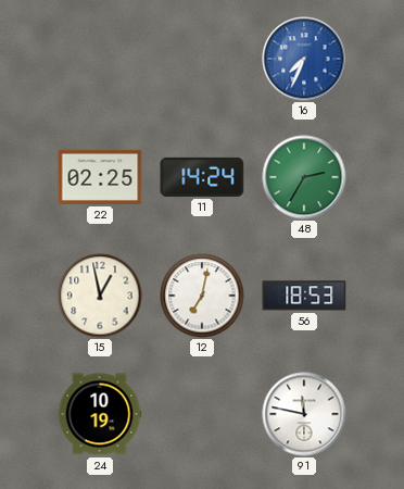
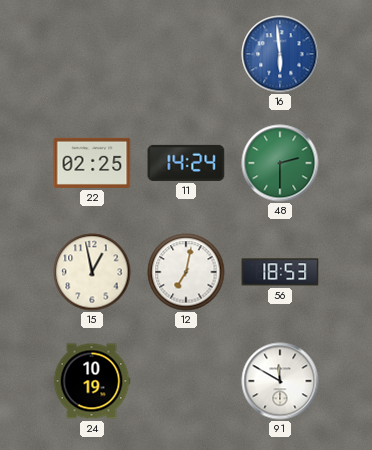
16: 7:34 -> 5:59
48: 2:35 -> 2:30
91: 11:47 -> 11:50
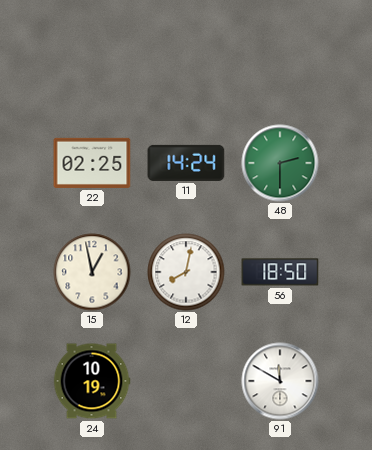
16: 5:59 -> none
12: 7:02 -> 8:02
56: 18:53 -> 18:50
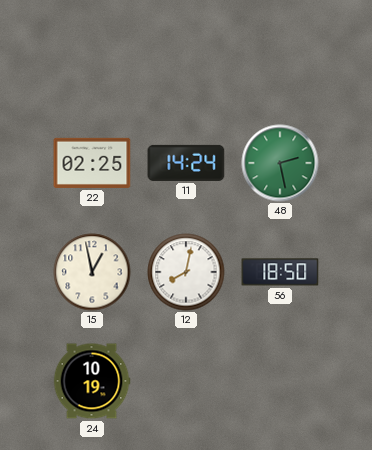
48: 2:30 -> 2:28
91: 11:50 -> none
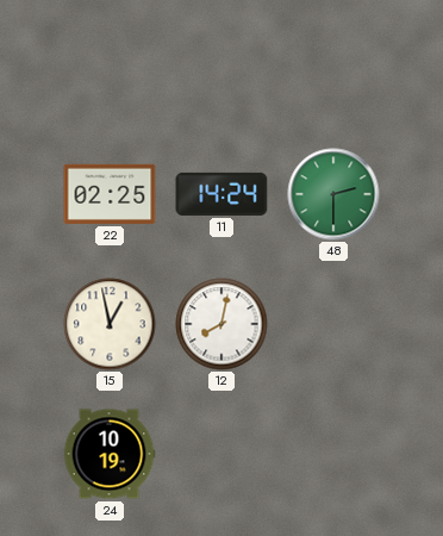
48: 2:28 -> 2:30
56: 18:50 -> none
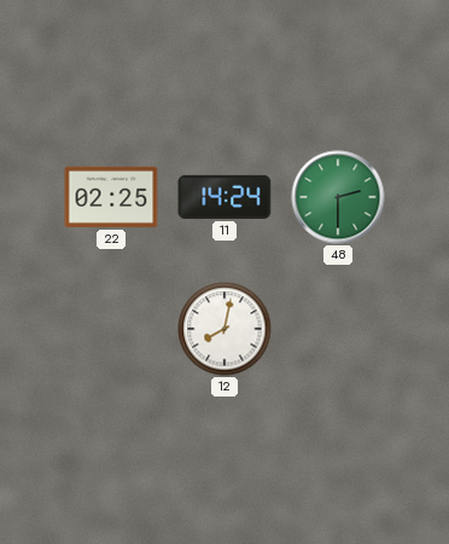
15: 12:58 -> none
24: 10:19 -> none
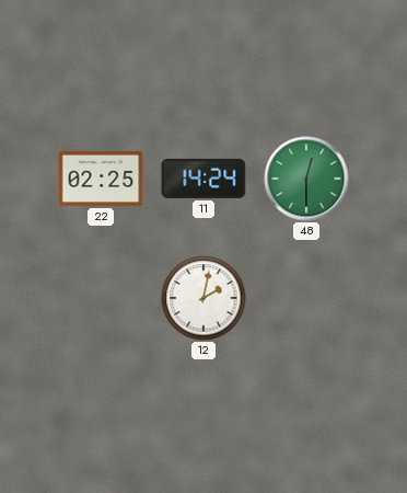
48: 2:30 -> 12:30
12: 8:02 -> 2:02
